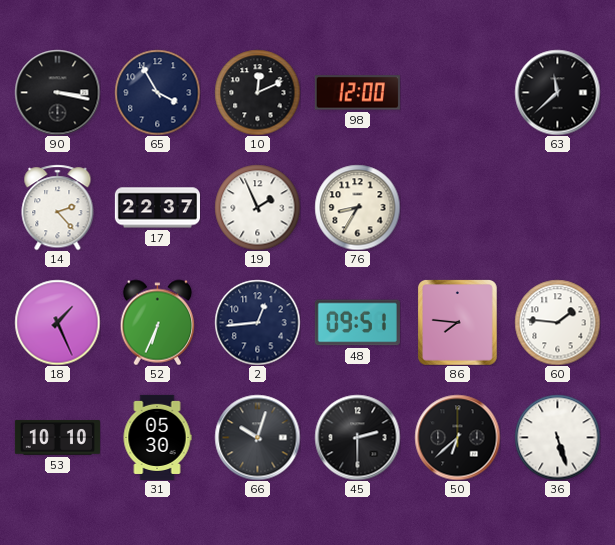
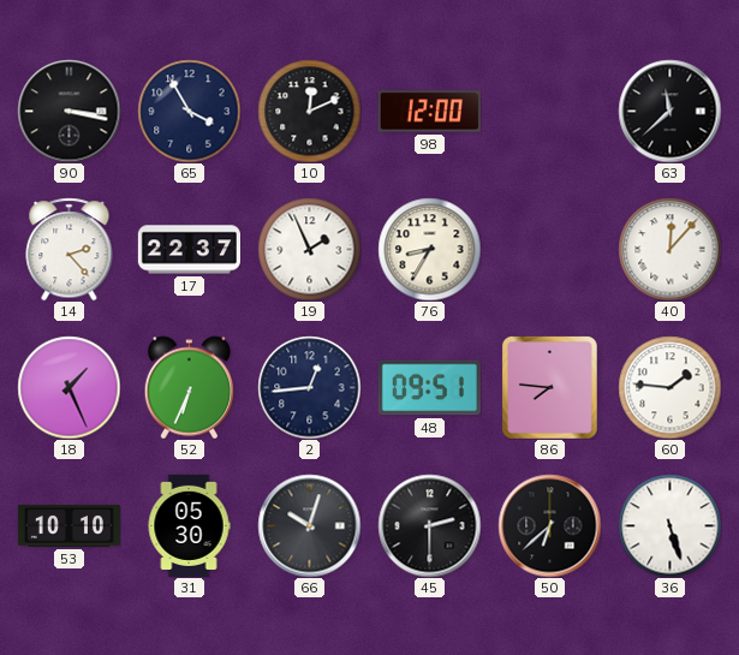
40: none -> 12:07
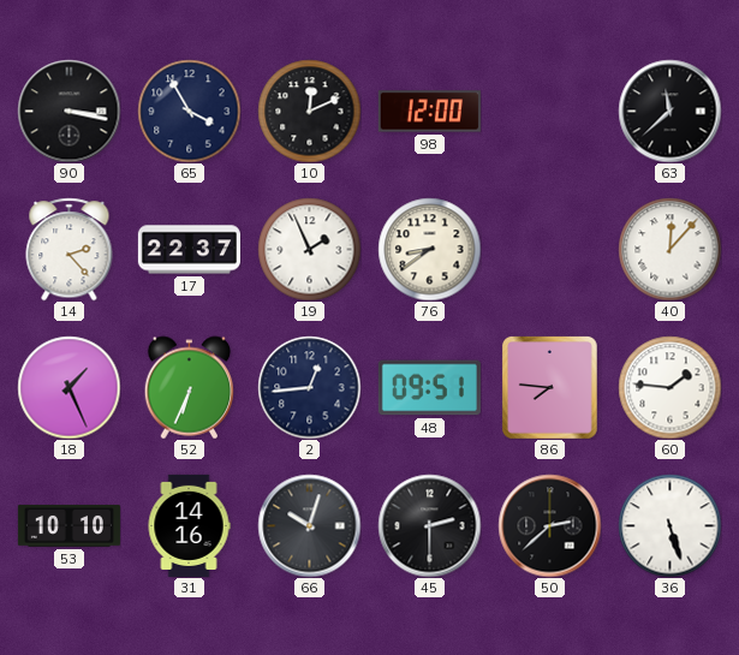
76: 8:35 -> 8:39
31: 05:30 -> 14:16
50: 6:38 -> 2:38
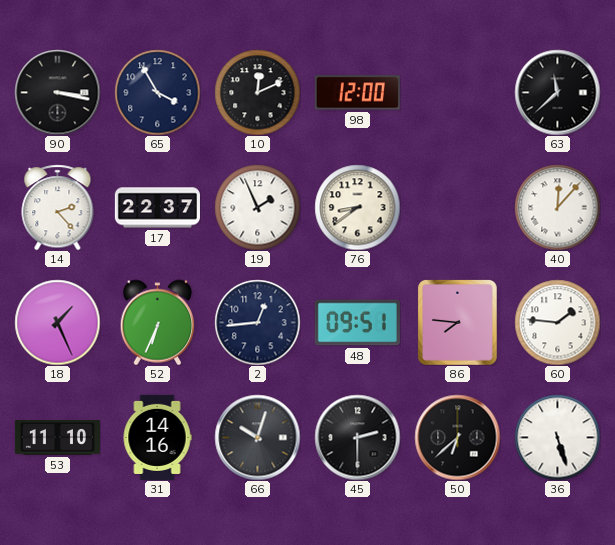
53: 10:10 -> 11:10
50: 2:38 -> 6:38
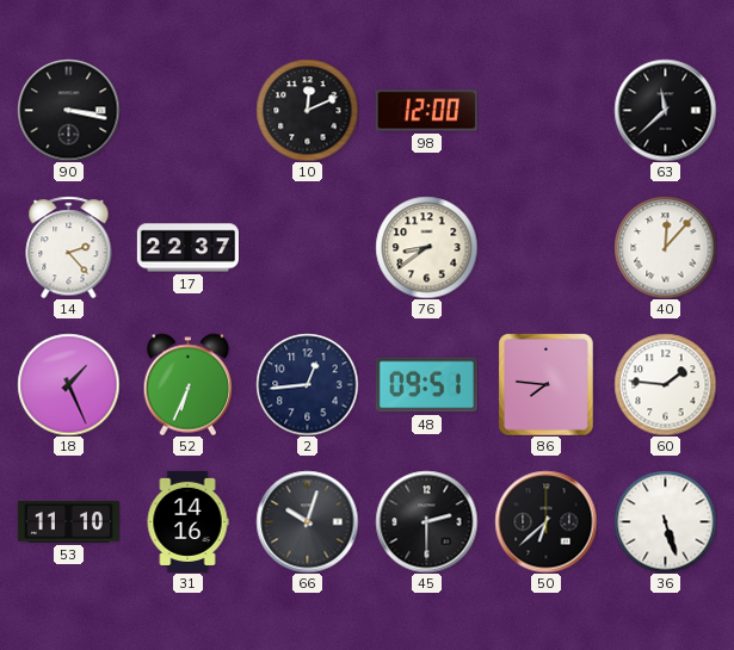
65: 3:55 -> none
19: 1:56 -> none
